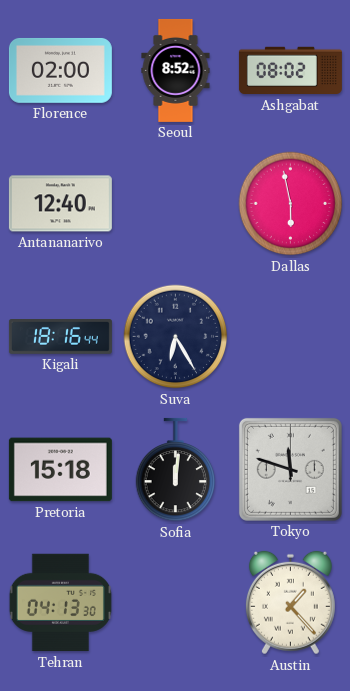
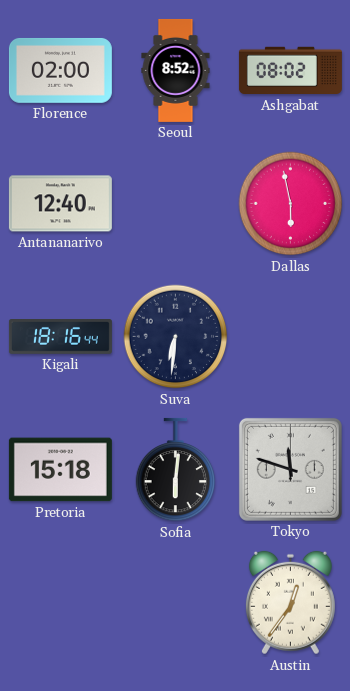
Suva: 6:25 -> 6:31
Sofia: 12:01 -> 6:01
Tehran: 04:13 -> none
Austin: 1:23 -> 12:36
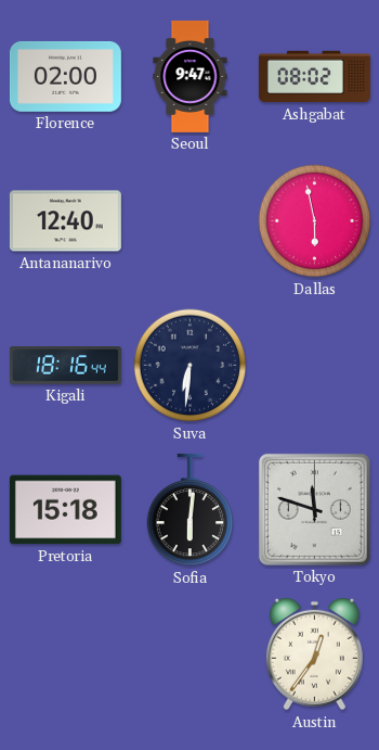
Seoul: 8:52 -> 9:47
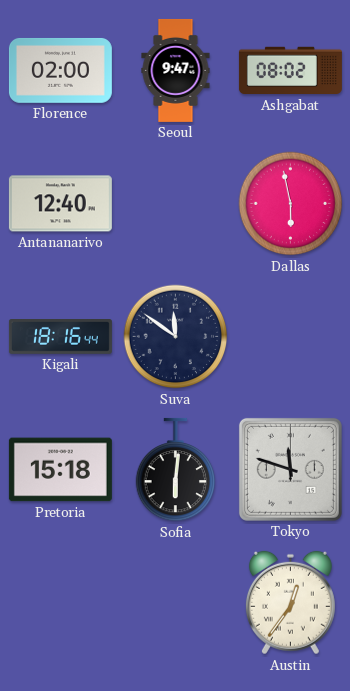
Suva: 6:31 -> 11:51
